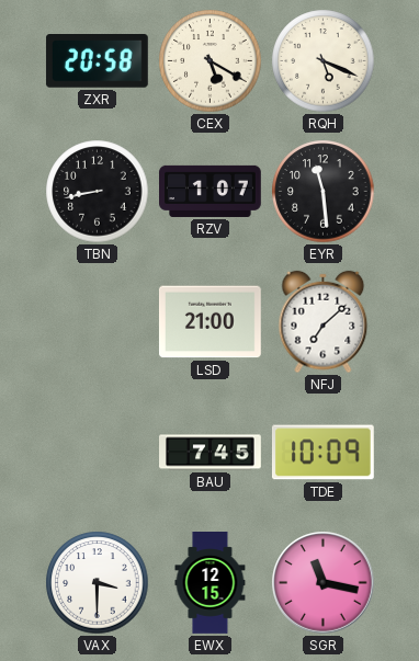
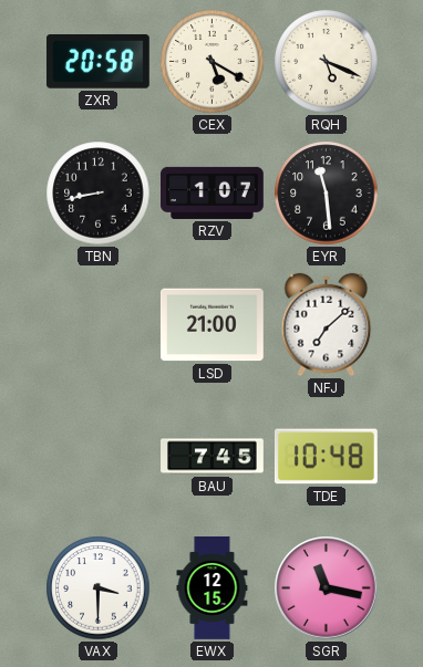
TDE: 10:09 -> 10:48
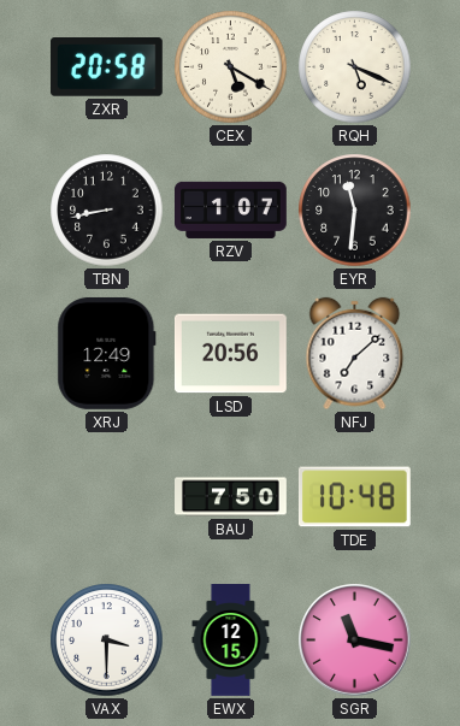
EYR: 11:29 -> 11:31
XRJ: none -> 12:49
LSD: 21:00 -> 20:56
BAU: 7:45 -> 7:50
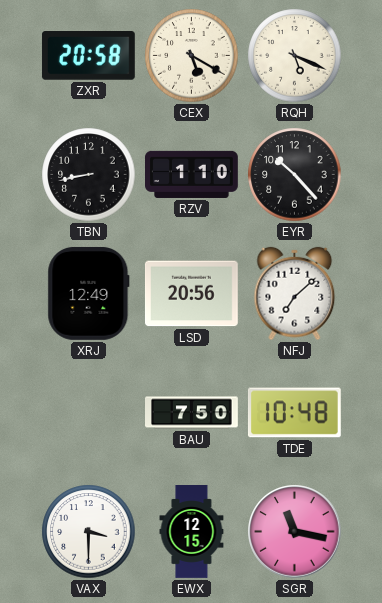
RZV: 1:07 -> 1:10
EYR: 11:31 -> 10:23
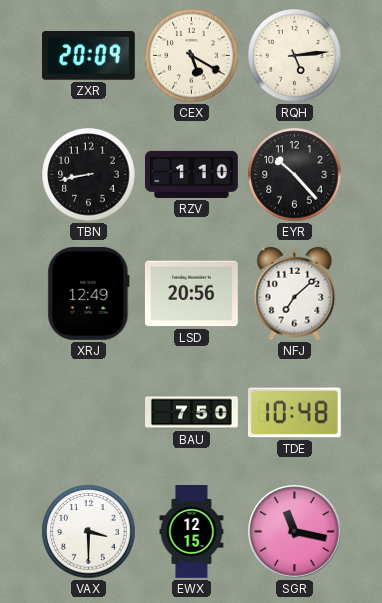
ZXR: 20:58 -> 20:09
RQH: 5:19 -> 5:14
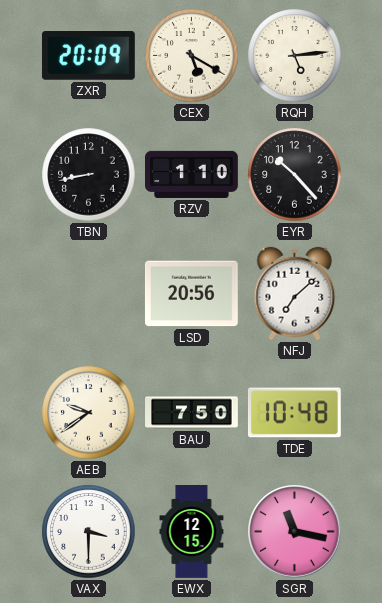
XRJ: 12:49 -> none
AEB: none -> 9:39
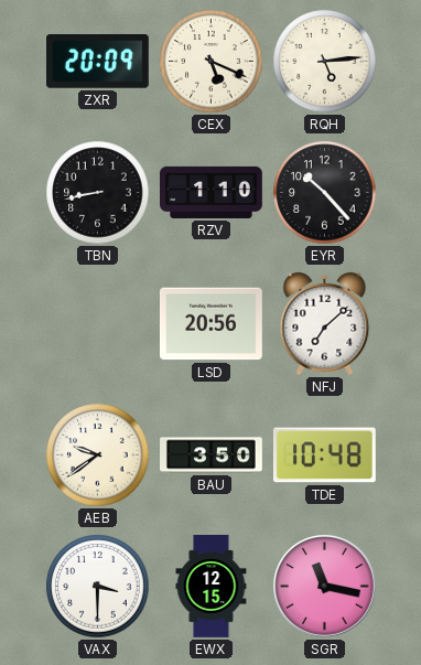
CEX: 5:20 -> 5:19
BAU: 7:50 -> 3:50
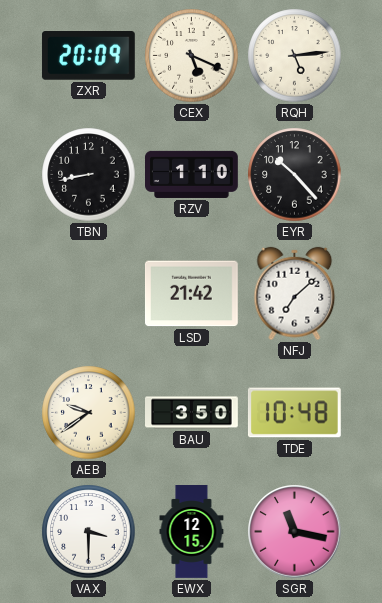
LSD: 20:56 -> 21:42
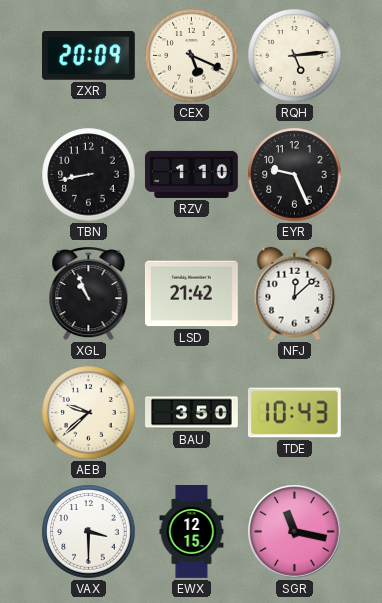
EYR: 10:23 -> 9:26
XGL: none -> 10:56
NFJ: 7:08 -> 12:08
AEB: 9:39 -> 9:38
TDE: 10:48 -> 10:43
